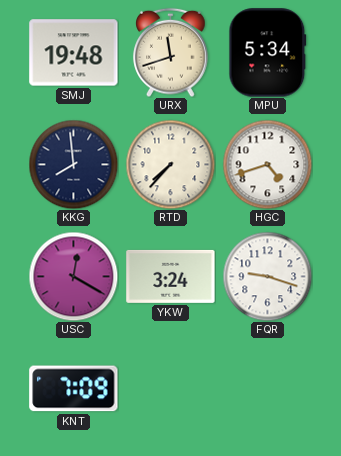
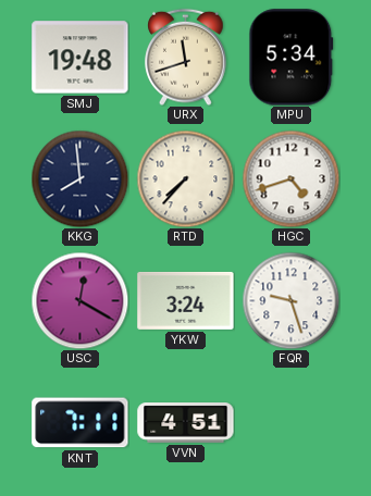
FQR: 9:18 -> 9:27
KNT: 7:09 -> 7:11
VVN: none -> 4:51
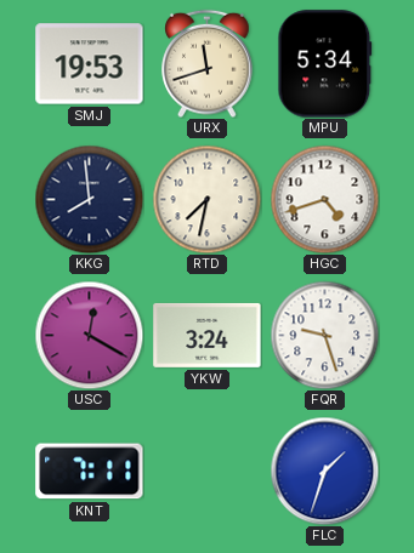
SMJ: 19:48 -> 19:53
RTD: 7:37 -> 7:32
VVN: 4:51 -> none
FLC: none -> 1:33
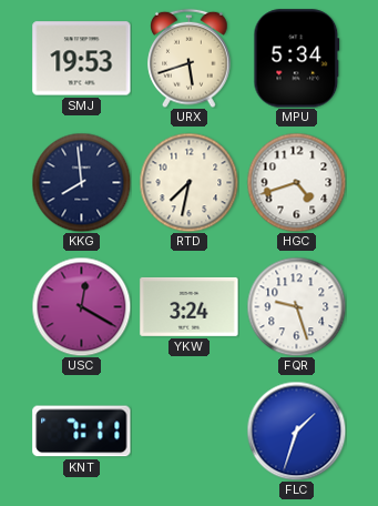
URX: 11:42 -> 5:42
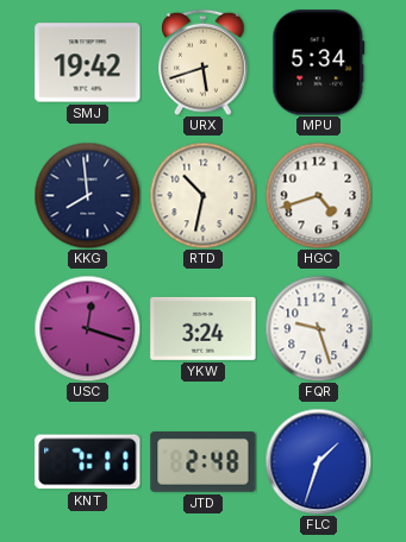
SMJ: 19:53 -> 19:42
RTD: 7:32 -> 10:32
USC: 12:20 -> 12:18
JTD: none -> 2:48
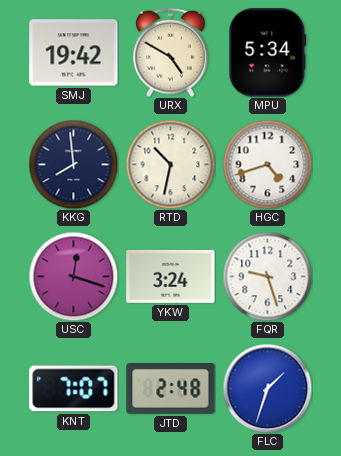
URX: 5:42 -> 4:50
KNT: 7:11 -> 7:07
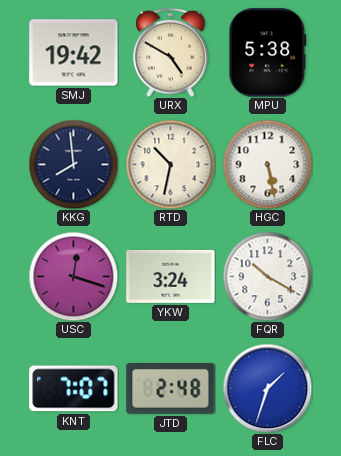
MPU: 5:34 -> 5:38
HGC: 4:42 -> 5:28
FQR: 9:27 -> 10:20
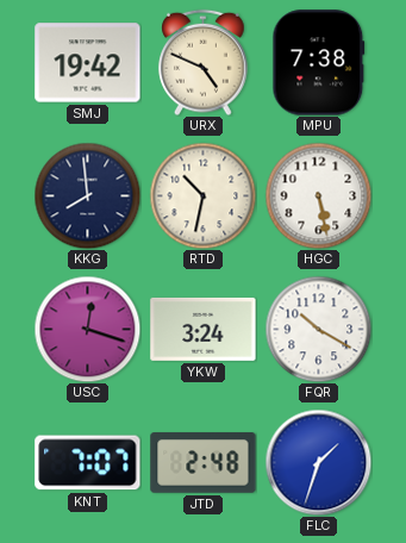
URX: 4:50 -> 4:49
MPU: 5:38 -> 7:38
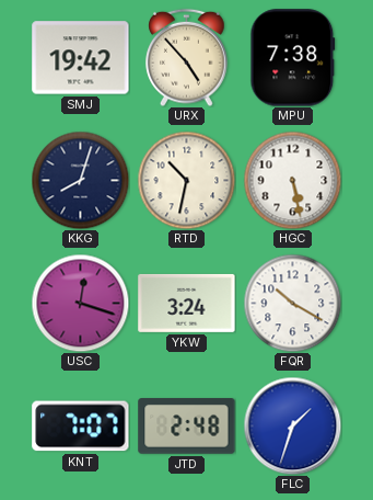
URX: 4:49 -> 4:53
KKG: 7:59 -> 8:03
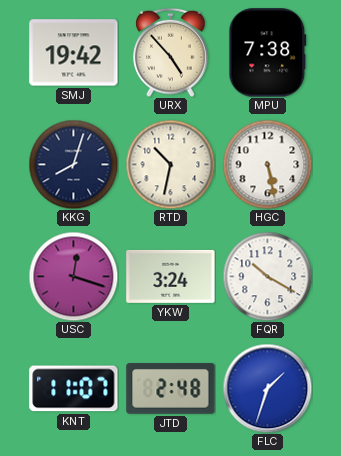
KNT: 7:07 -> 11:07
